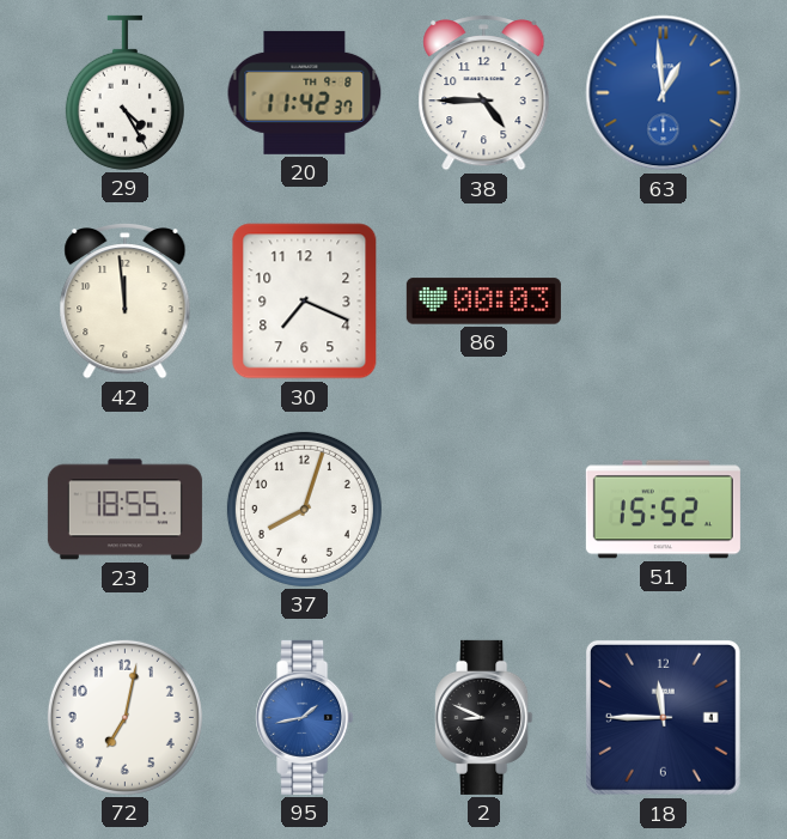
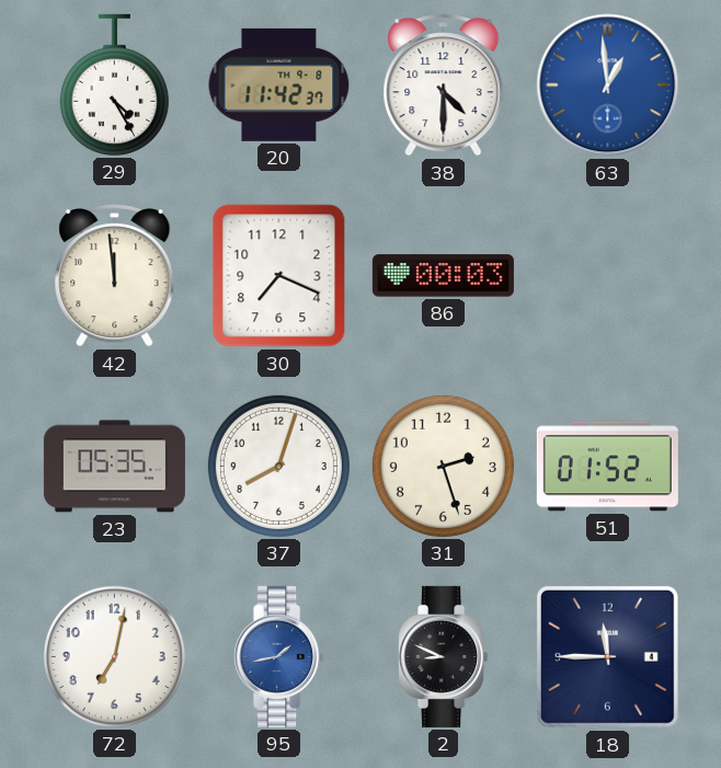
38: 4:45 -> 4:30
23: 18:55 -> 05:35
31: none -> 2:27
51: 15:52 -> 01:52
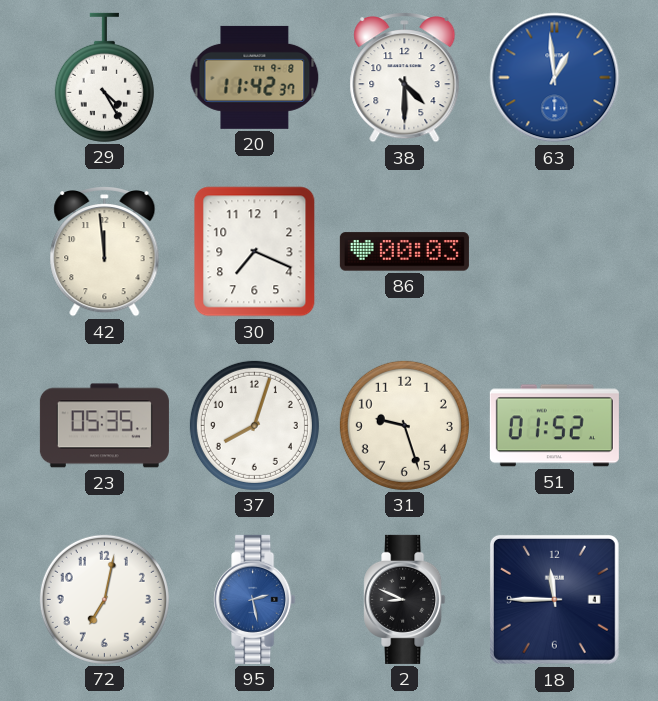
31: 2:27 -> 9:27
95: 1:43 -> 2:28
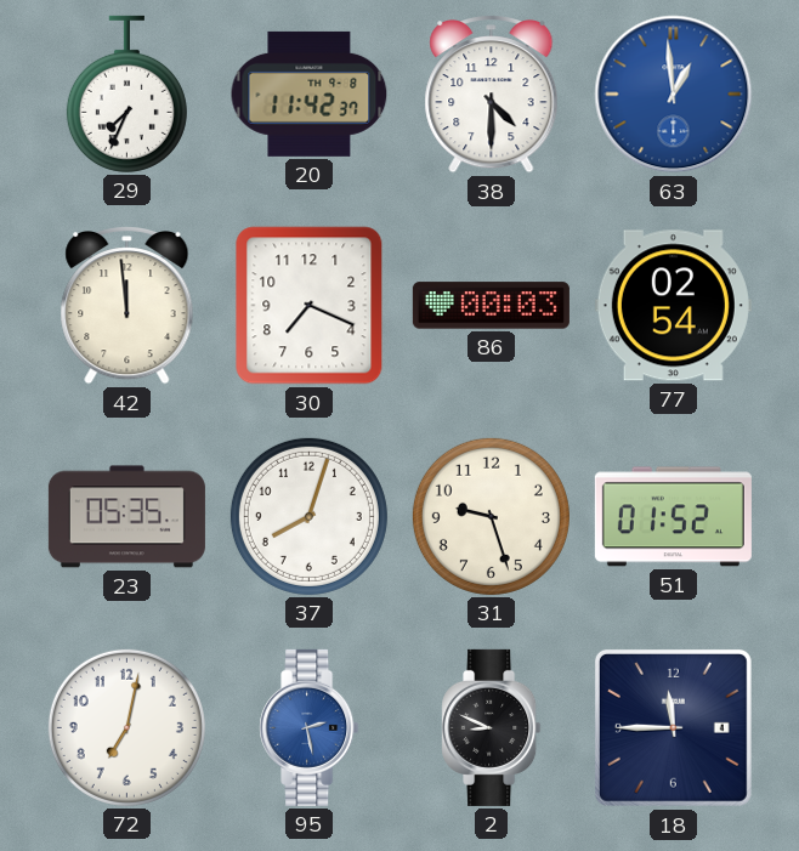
29: 4:25 -> 7:34
77: none -> 02:54
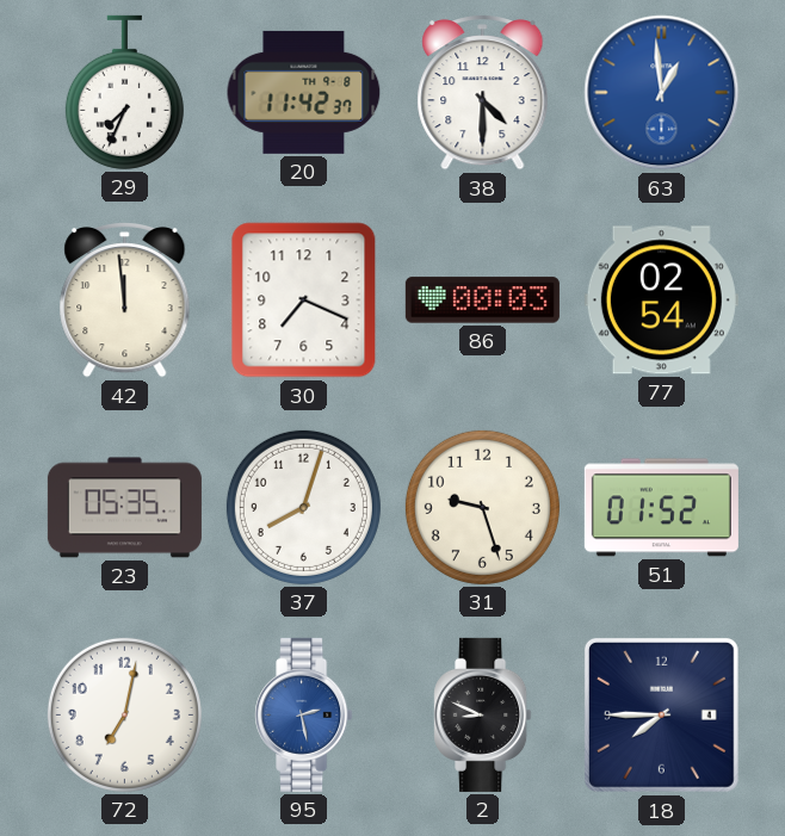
18: 11:45 -> 7:45
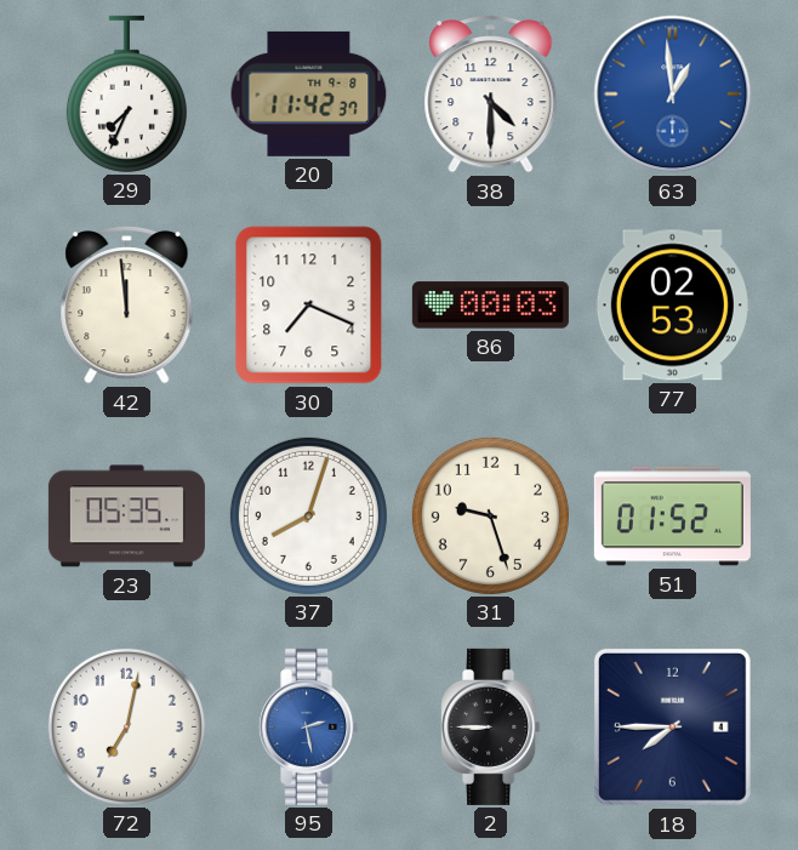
77: 02:54 -> 02:53
2: 8:49 -> 8:45
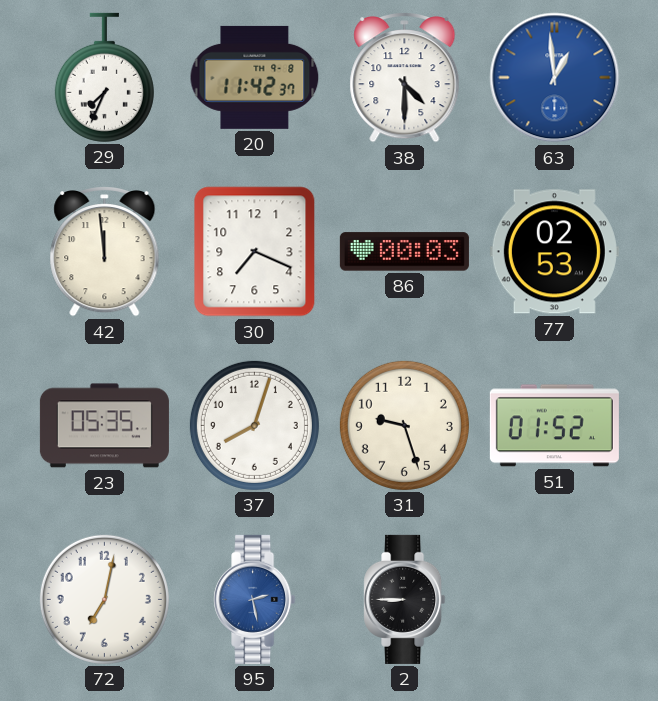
18: 7:45 -> none
